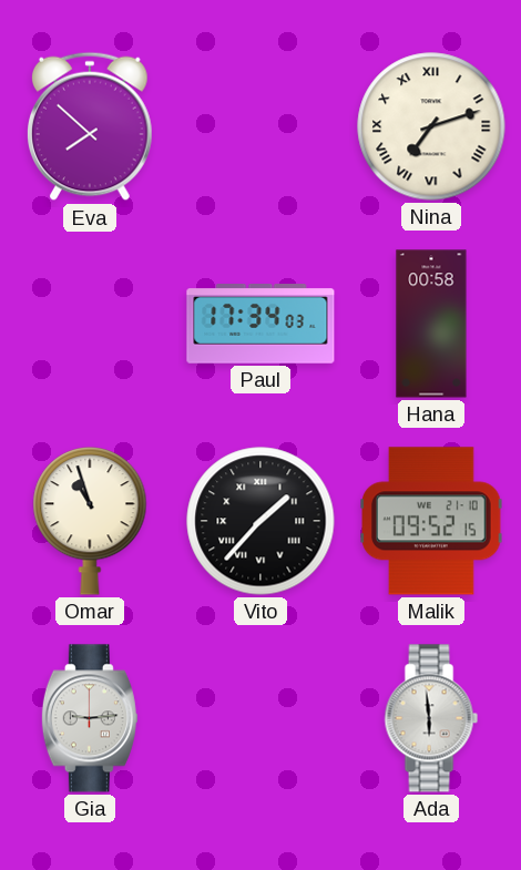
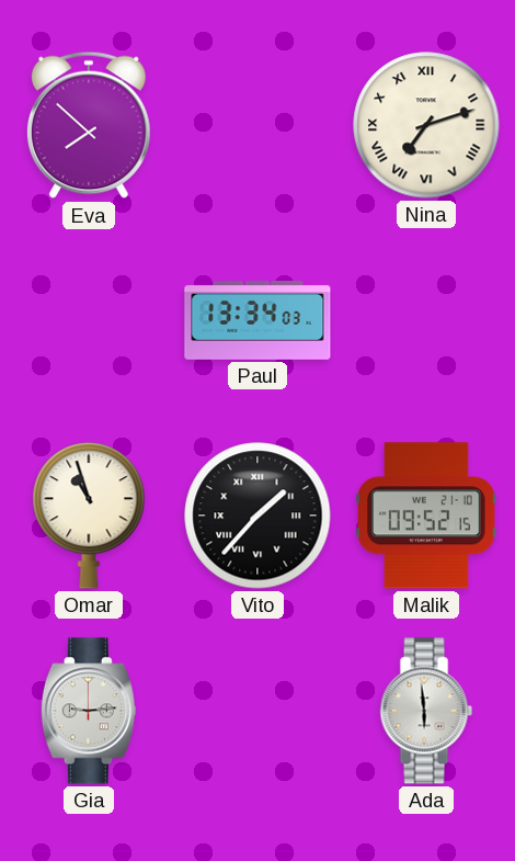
Paul: 17:34 -> 13:34
Hana: 00:58 -> none
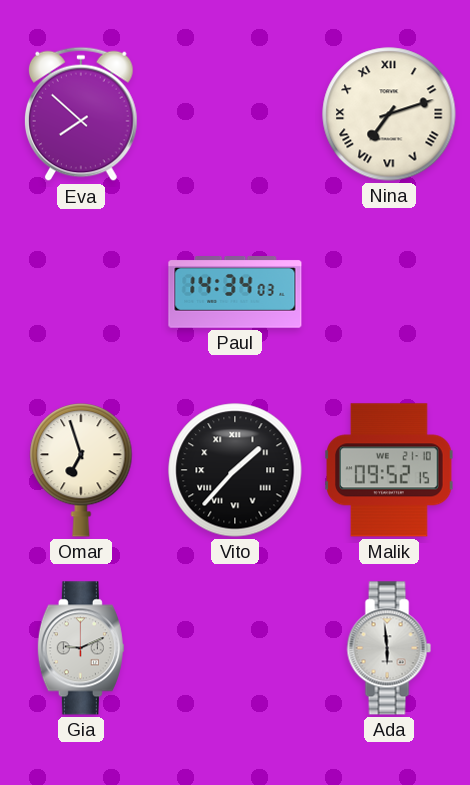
Paul: 13:34 -> 14:34
Omar: 10:57 -> 6:57
Gia: 9:14 -> 9:11
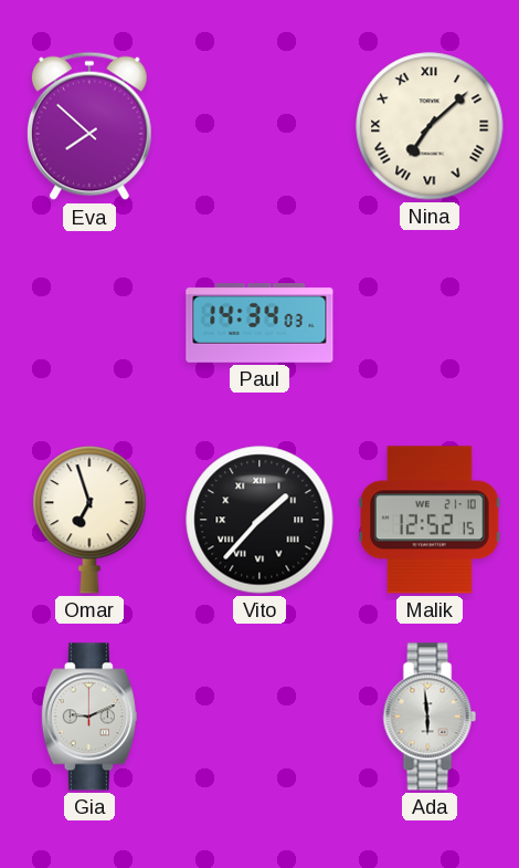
Nina: 7:12 -> 7:08
Malik: 09:52 -> 12:52
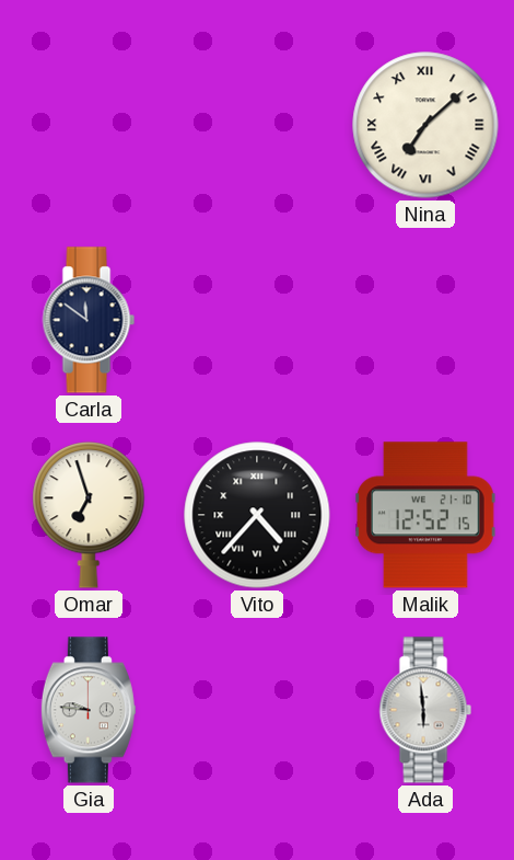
Eva: 7:52 -> none
Carla: none -> 11:51
Paul: 14:34 -> none
Vito: 1:37 -> 4:37
Gia: 9:11 -> 9:46
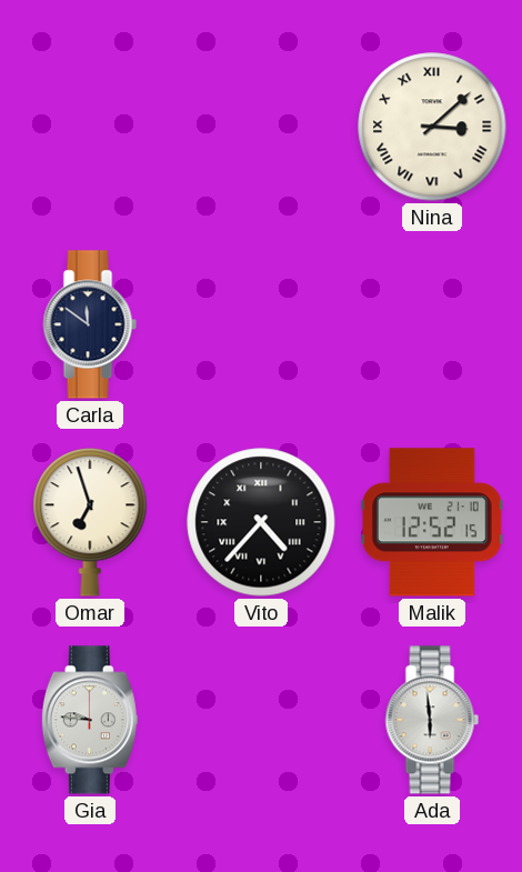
Nina: 7:08 -> 3:08
